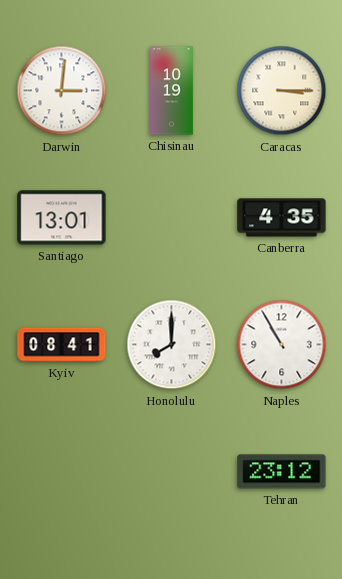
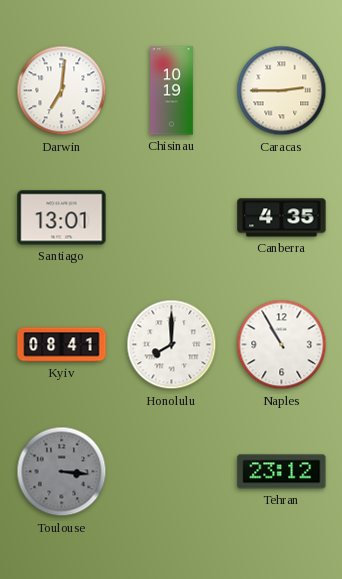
Darwin: 3:01 -> 7:01
Caracas: 3:15 -> 2:45
Toulouse: none -> 3:16
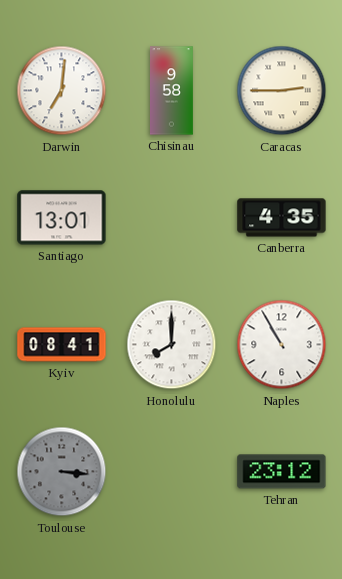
Chisinau: 10:19 -> 9:58
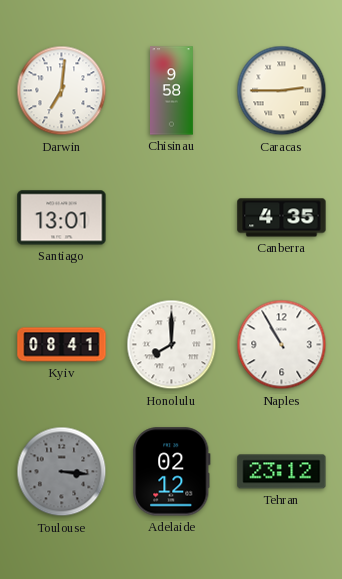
Adelaide: none -> 02:12
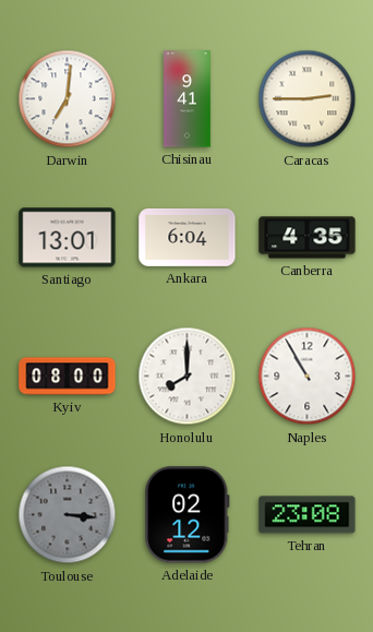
Chisinau: 9:58 -> 9:41
Ankara: none -> 6:04
Kyiv: 08:41 -> 08:00
Tehran: 23:12 -> 23:08
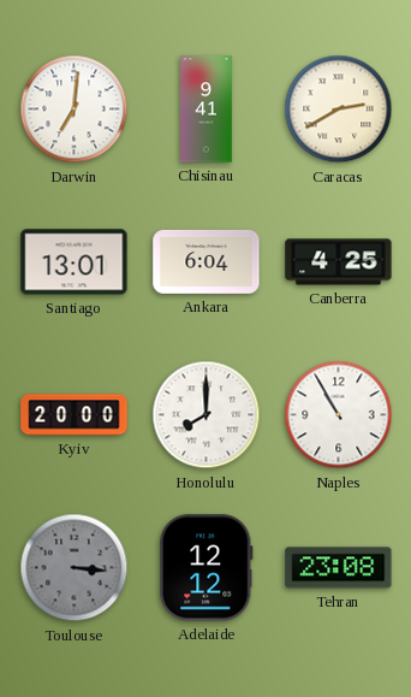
Caracas: 2:45 -> 2:40
Canberra: 4:35 -> 4:25
Kyiv: 08:00 -> 20:00
Adelaide: 02:12 -> 12:12
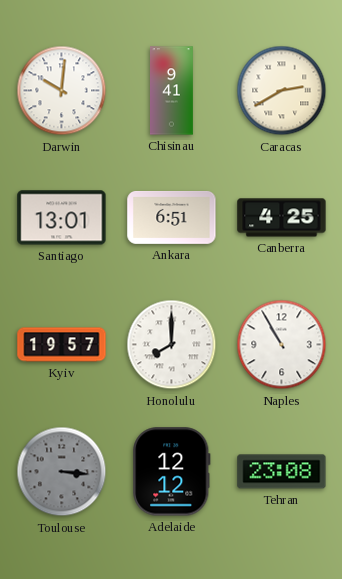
Darwin: 7:01 -> 10:01
Ankara: 6:04 -> 6:51
Kyiv: 20:00 -> 19:57
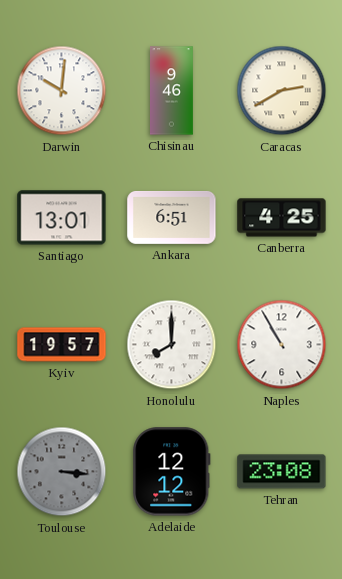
Chisinau: 9:41 -> 9:46
